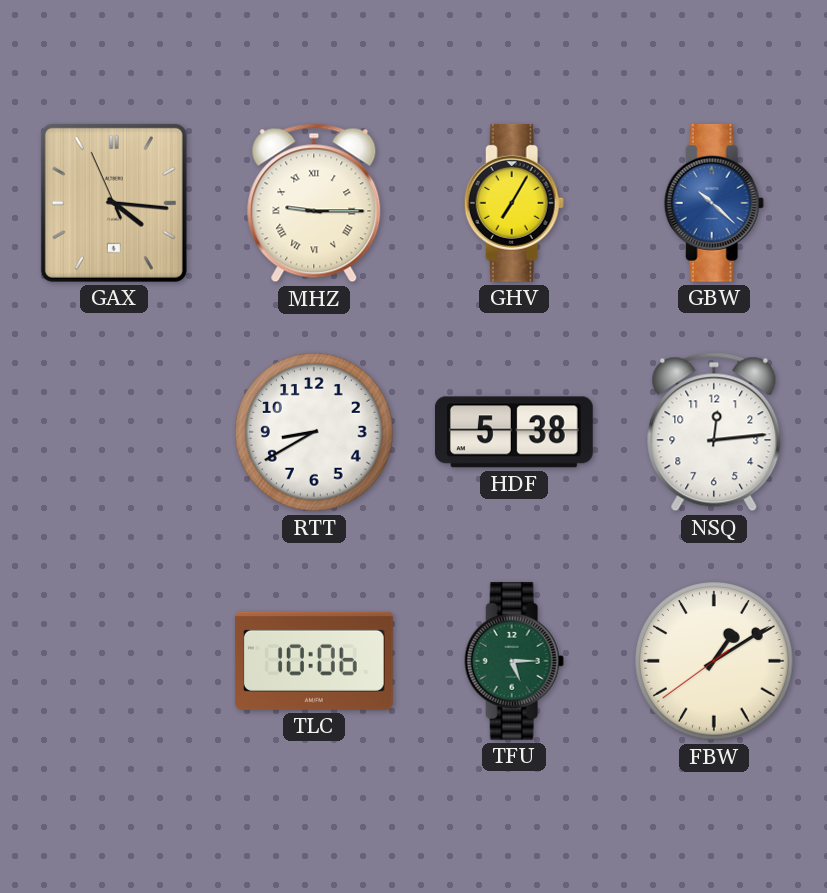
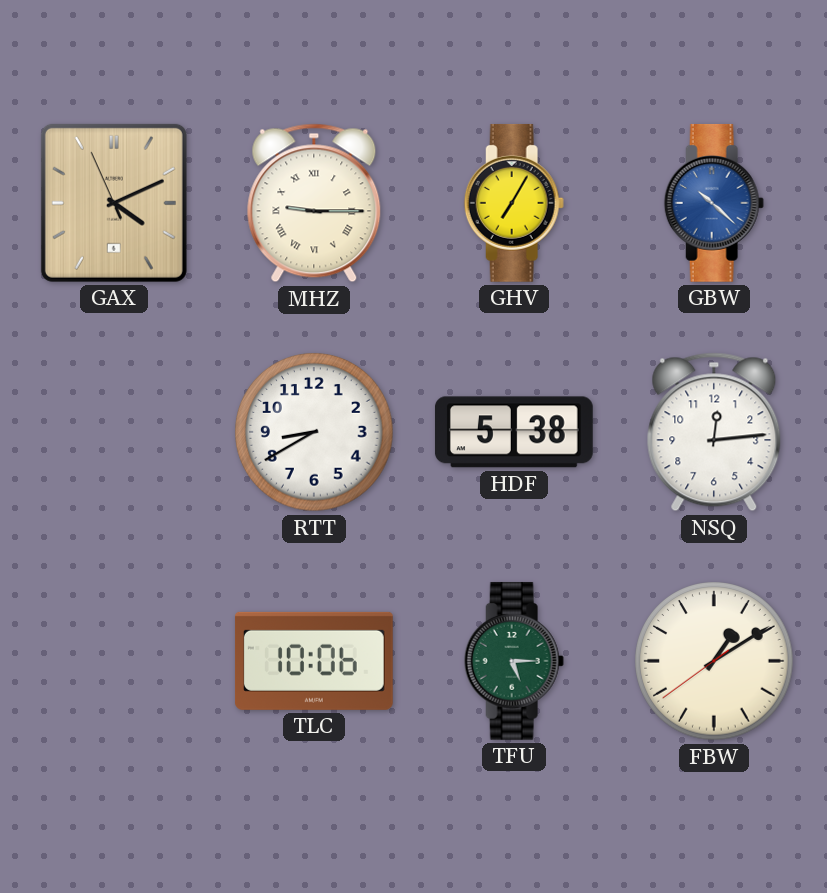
GAX: 4:15 -> 4:10
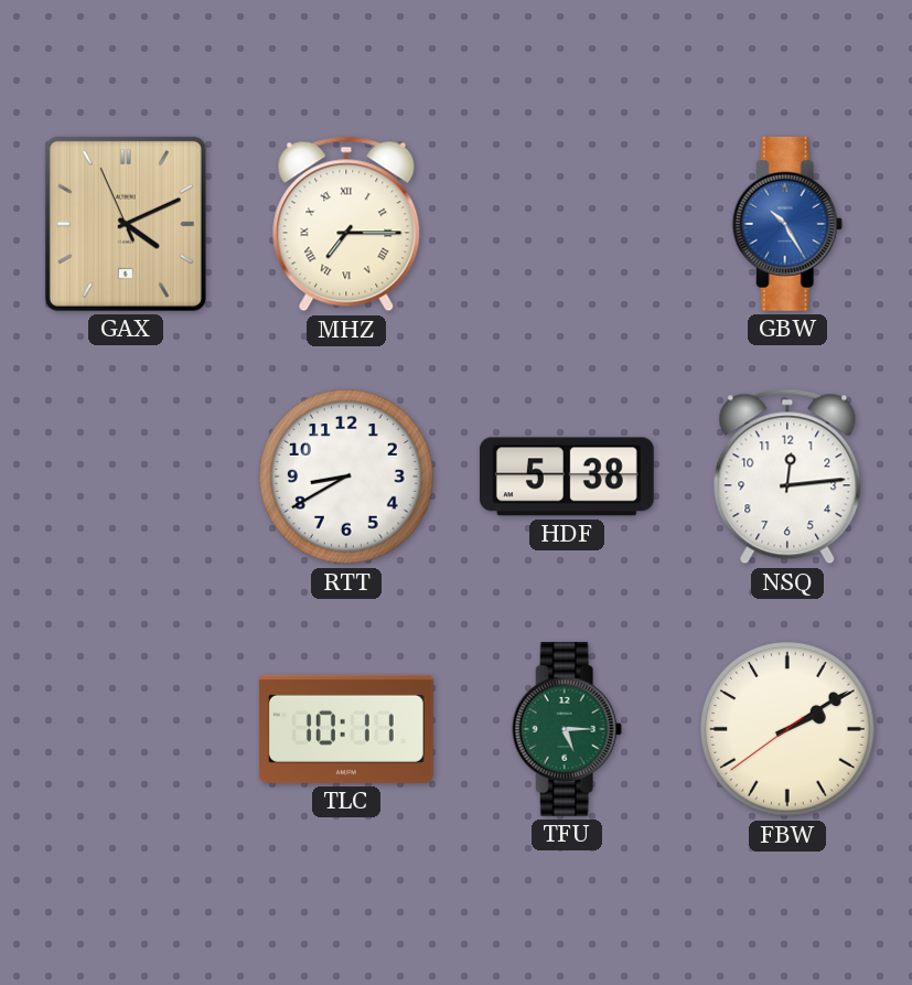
MHZ: 9:15 -> 7:15
GHV: 7:05 -> none
GBW: 10:22 -> 10:25
TLC: 10:06 -> 10:11
FBW: 1:09 -> 2:09
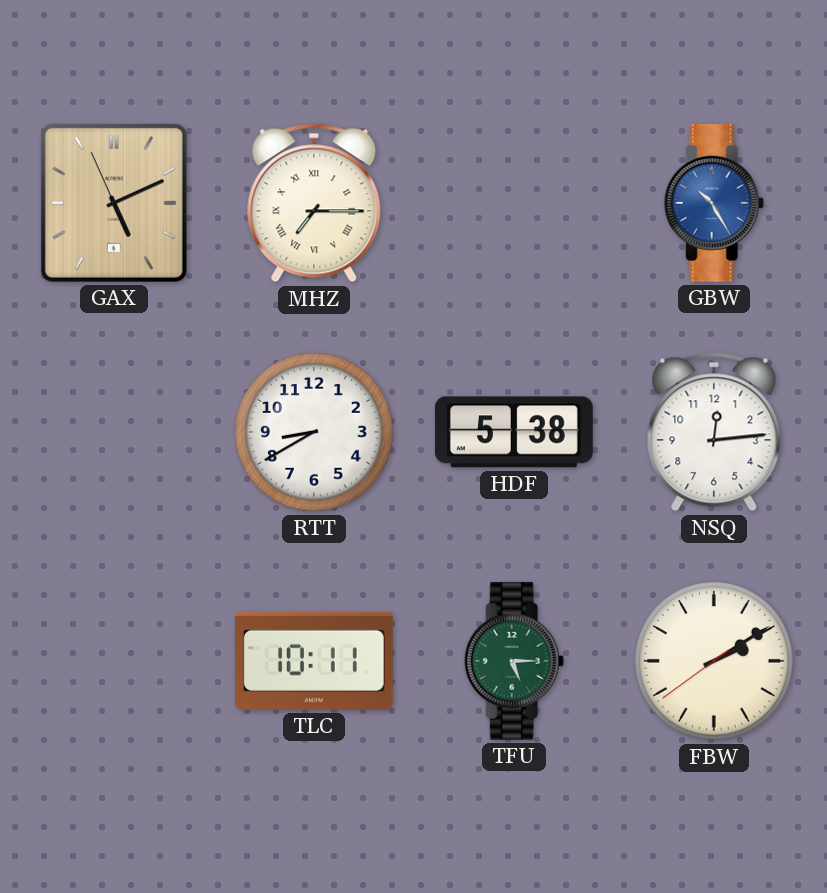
GAX: 4:10 -> 5:10
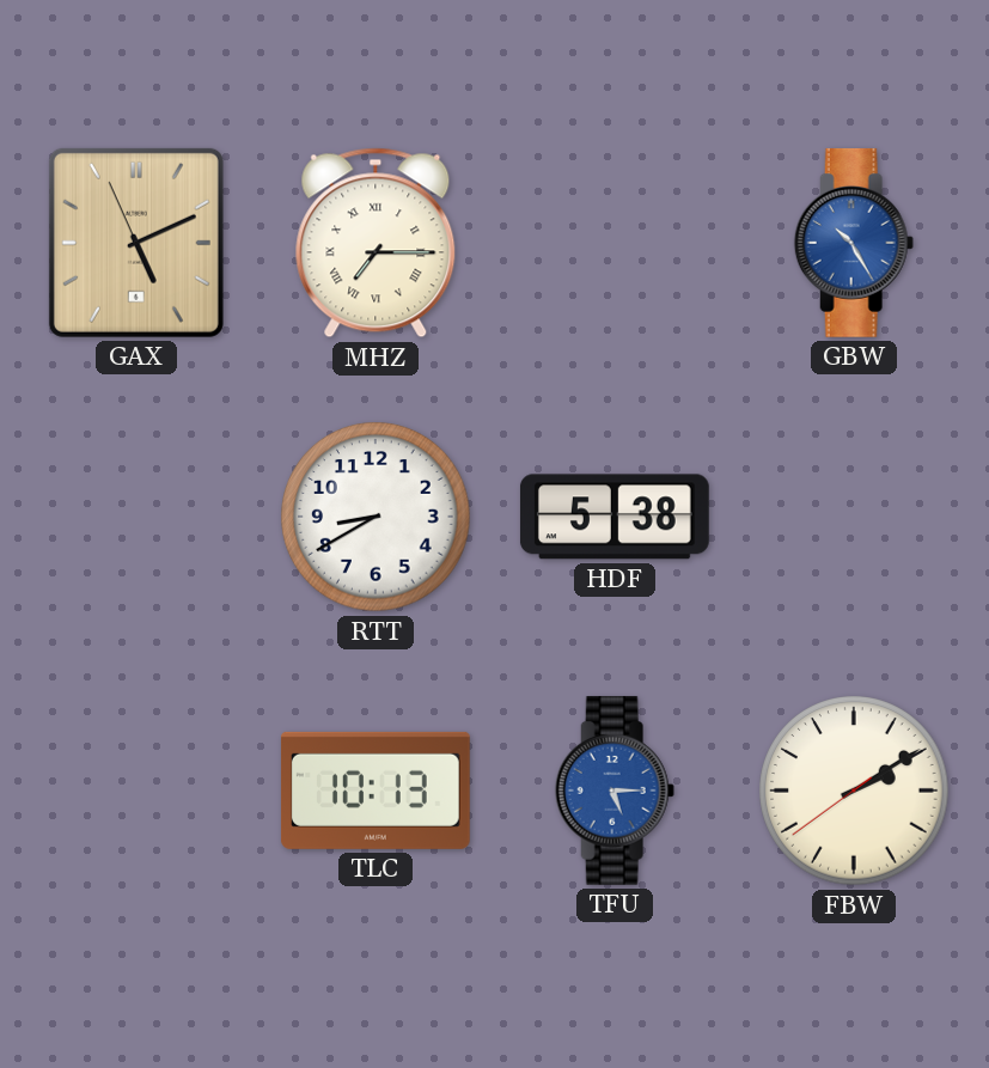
NSQ: 12:14 -> none
TLC: 10:11 -> 10:13
TFU dial: green -> blue
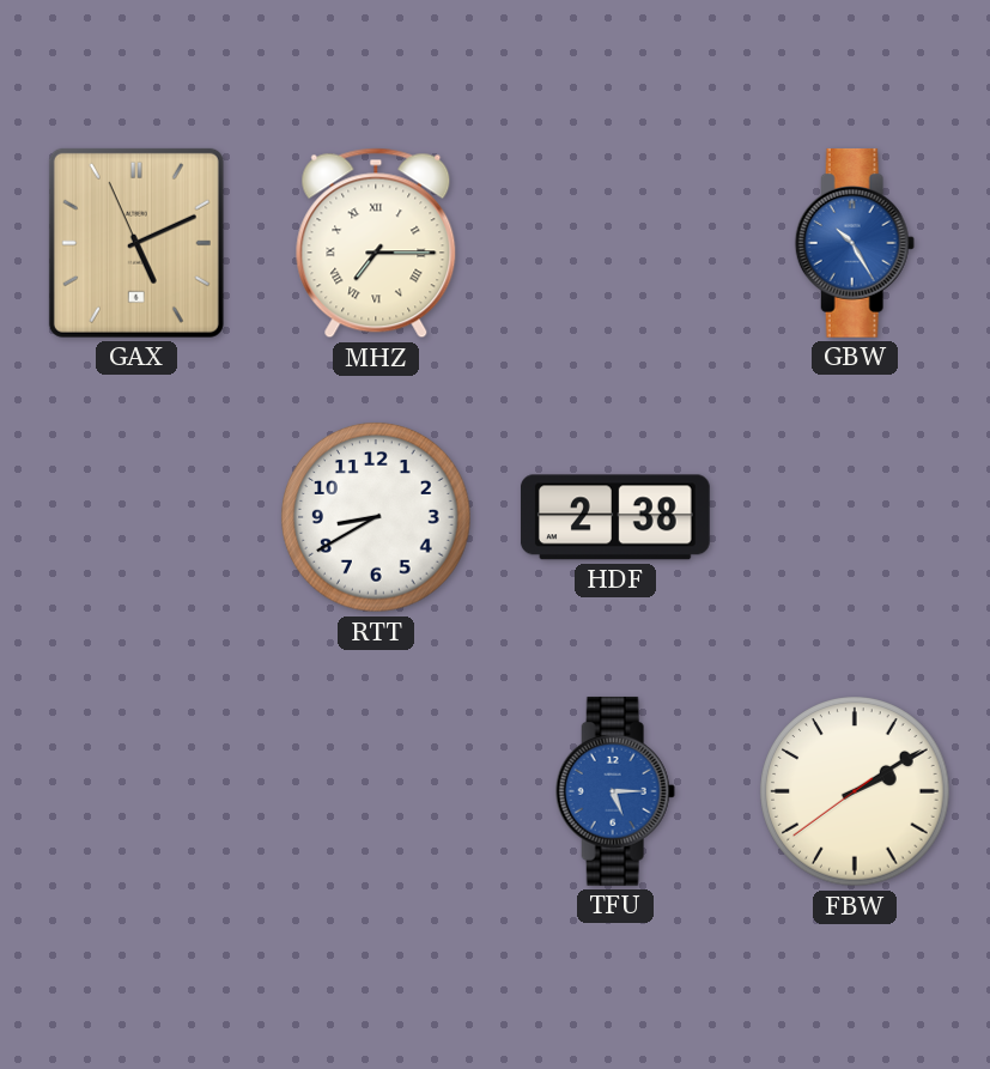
HDF: 5:38 -> 2:38
TLC: 10:13 -> none
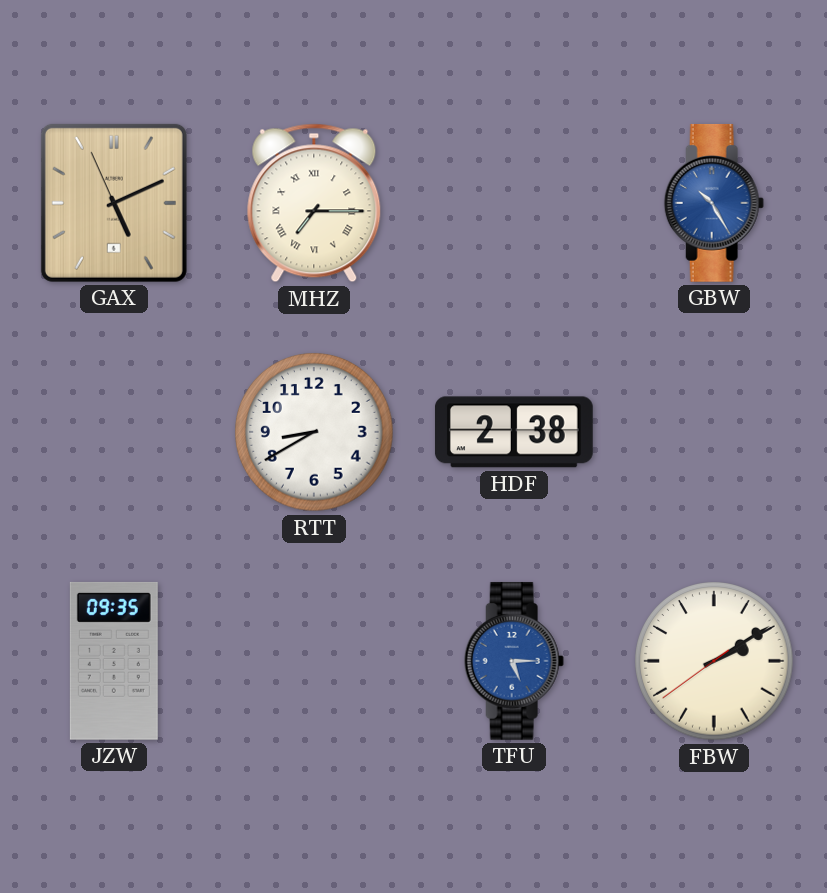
JZW: none -> 09:35
